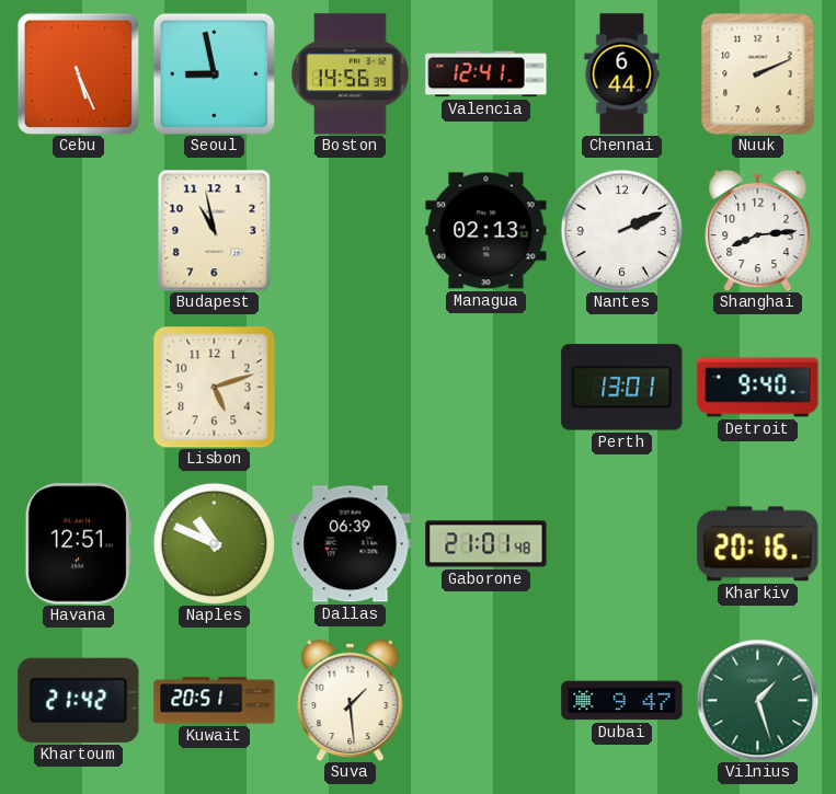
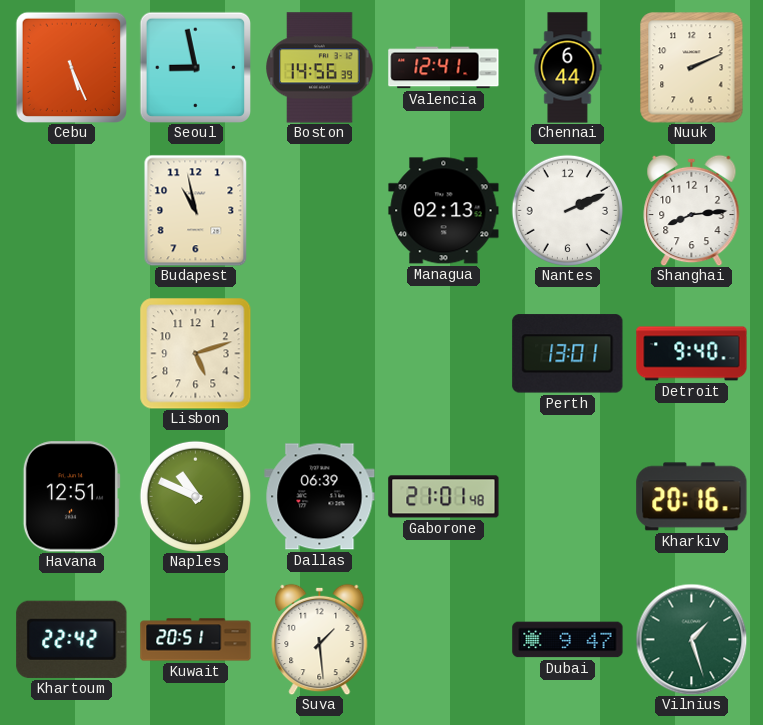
Khartoum: 21:42 -> 22:42
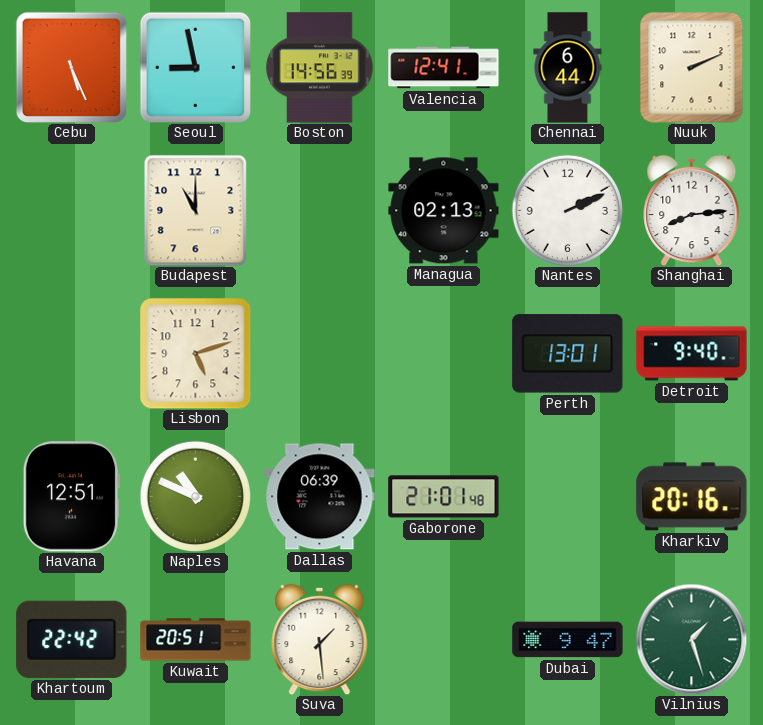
Budapest: 10:58 -> 11:00
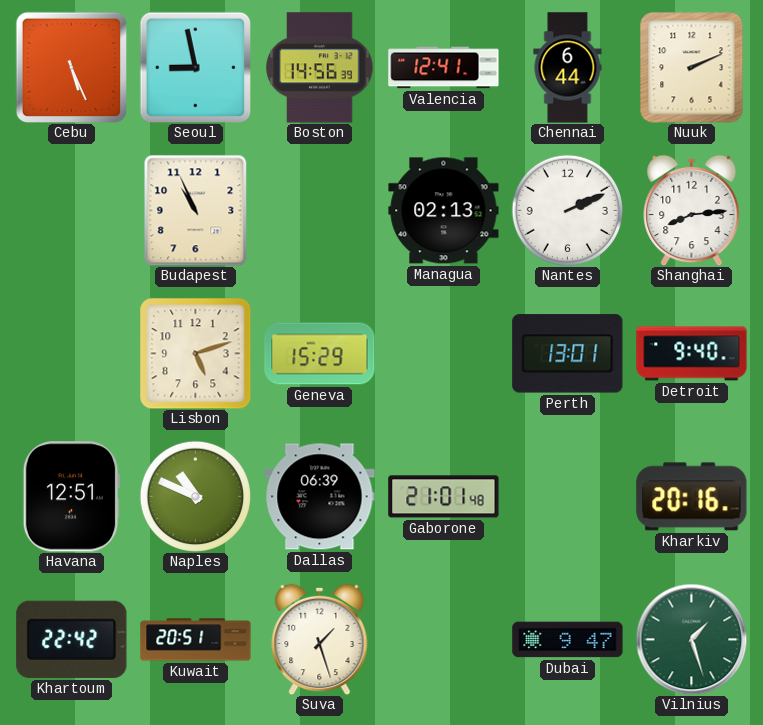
Budapest: 11:00 -> 10:56
Geneva: none -> 15:29
Suva: 1:29 -> 1:27
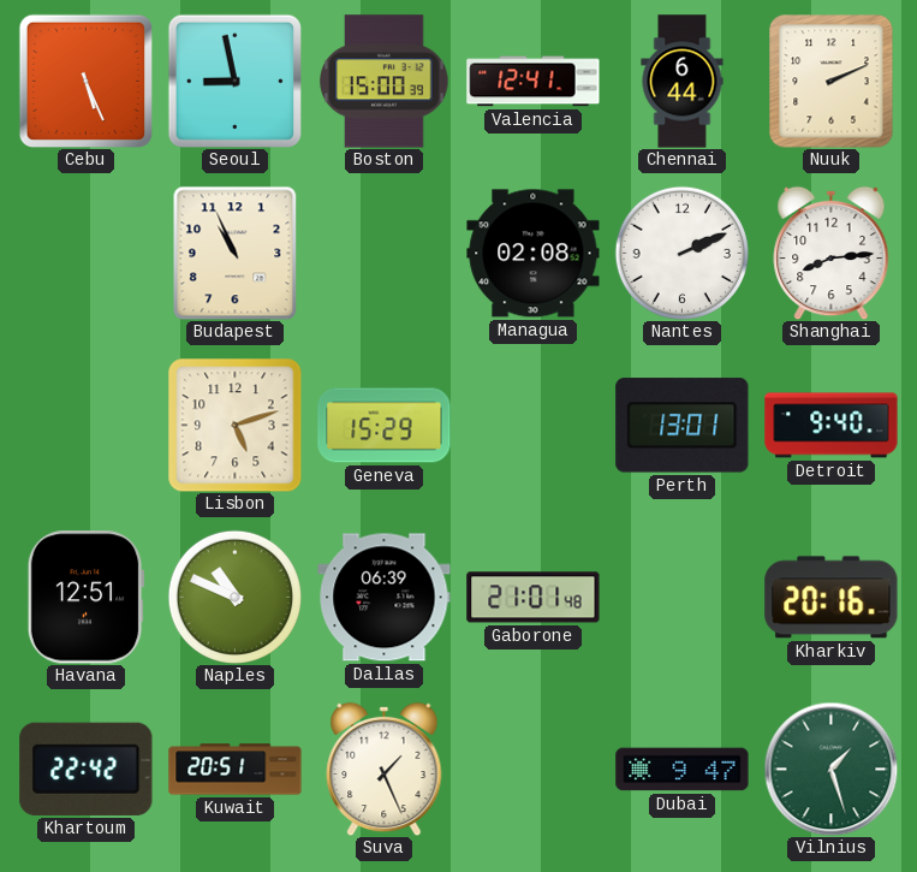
Boston: 14:56 -> 15:00
Managua: 02:13 -> 02:08
Suva: 1:27 -> 1:26
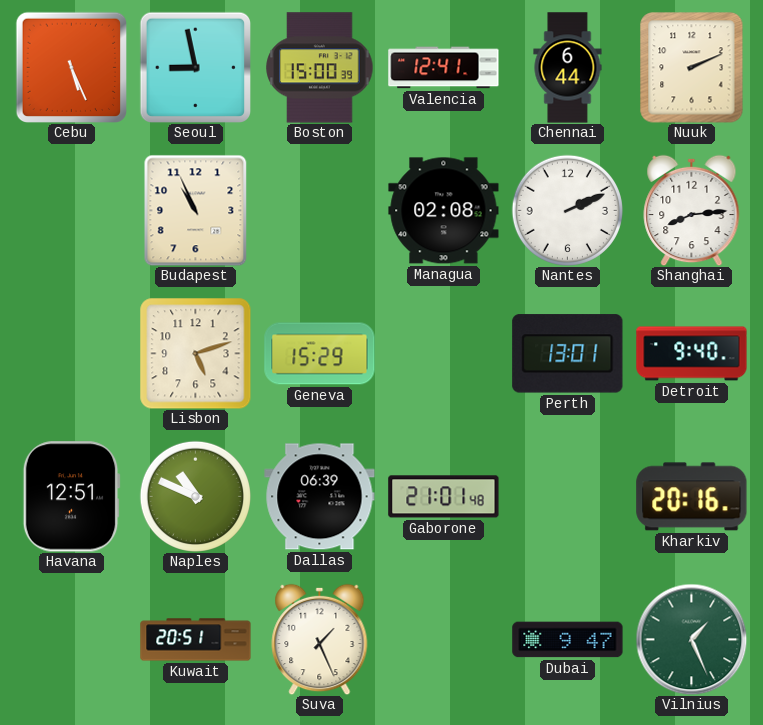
Khartoum: 22:42 -> none
Vilnius: 1:27 -> 1:26
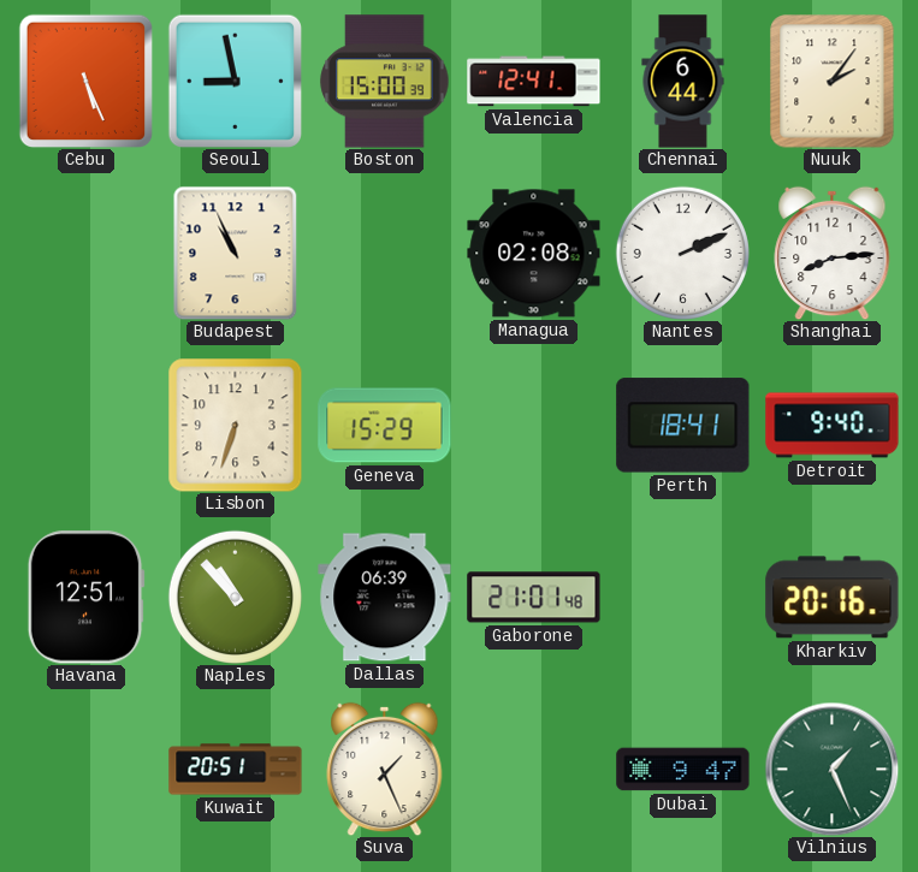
Nuuk: 2:11 -> 2:06
Lisbon: 5:12 -> 6:33
Perth: 13:01 -> 18:41
Naples: 10:49 -> 10:53
